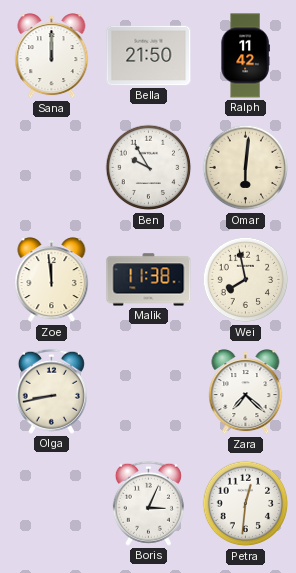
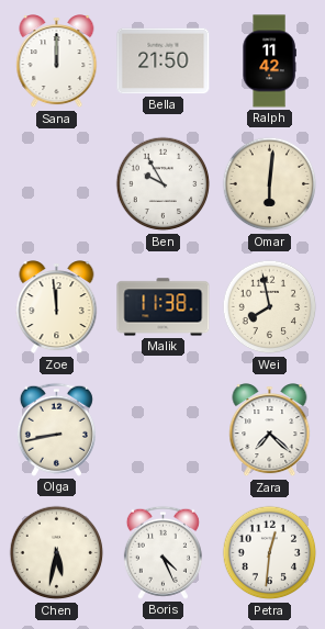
Chen: none -> 5:32
Boris: 3:04 -> 4:26
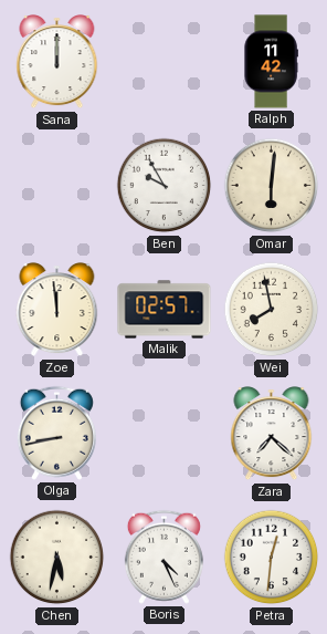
Bella: 21:50 -> none
Malik: 11:38 -> 02:57
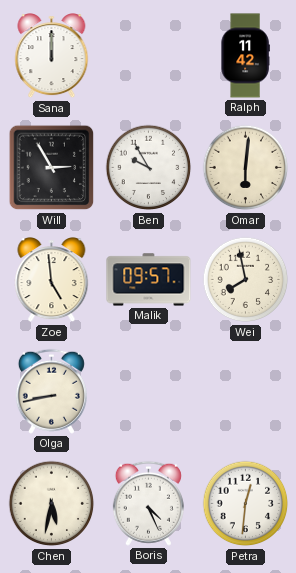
Will: none -> 2:55
Zoe: 11:59 -> 4:59
Malik: 02:57 -> 09:57
Zara: 7:22 -> none
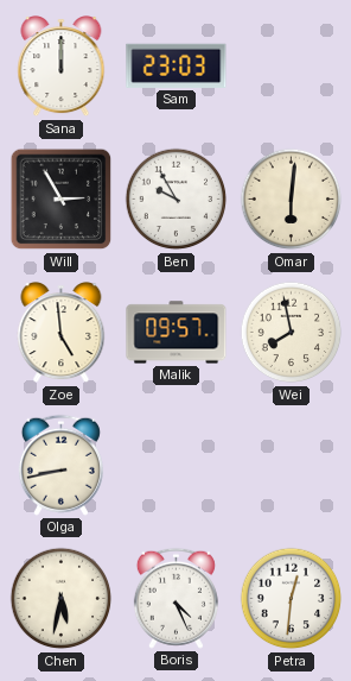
Sam: none -> 23:03
Ralph: 11:42 -> none
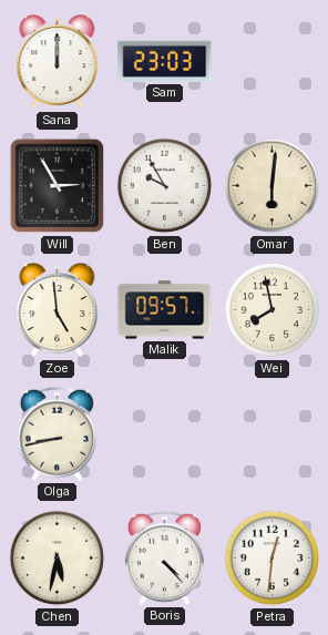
Boris: 4:26 -> 4:23
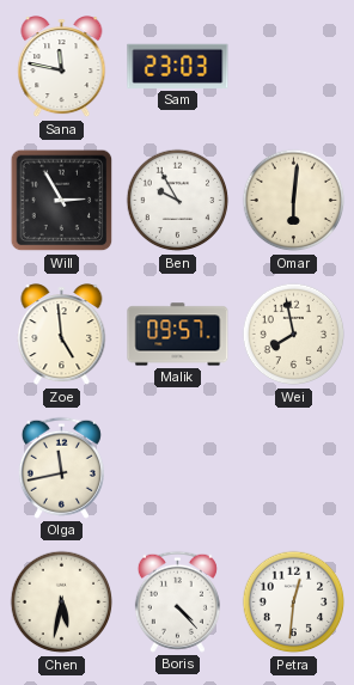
Sana: 12:00 -> 11:47
Olga: 8:43 -> 11:43
